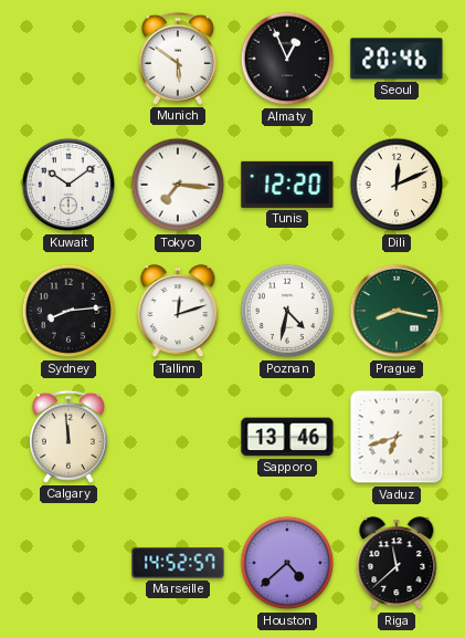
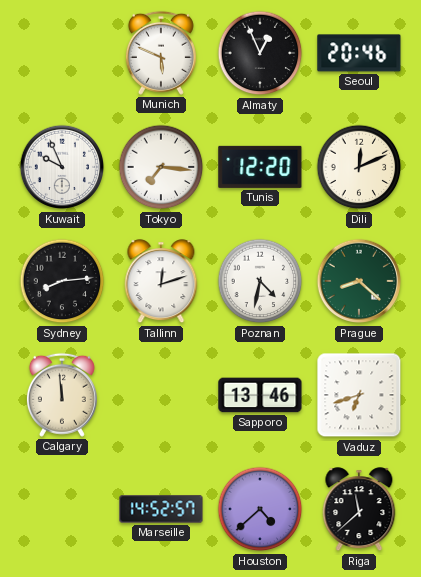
Munich: 5:51 -> 5:49
Kuwait: 10:09 -> 9:56
Prague: 8:17 -> 8:22
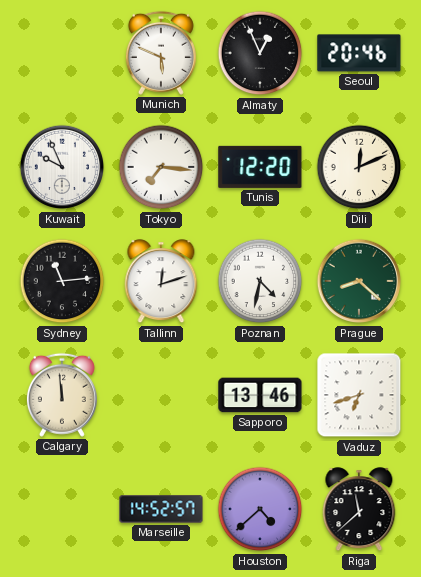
Sydney: 8:14 -> 11:14
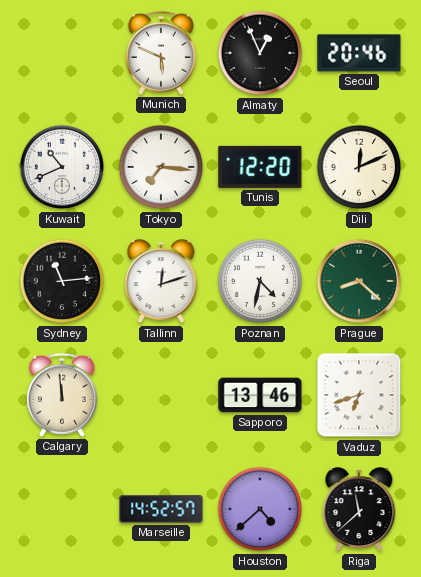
Kuwait: 9:56 -> 10:41
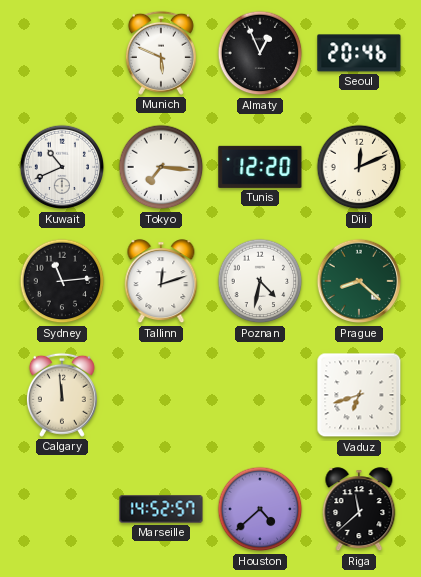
Sapporo: 13:46 -> none
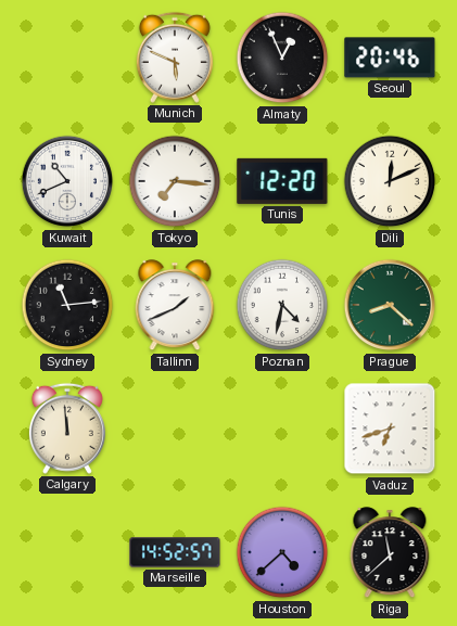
Tallinn: 12:12 -> 1:41
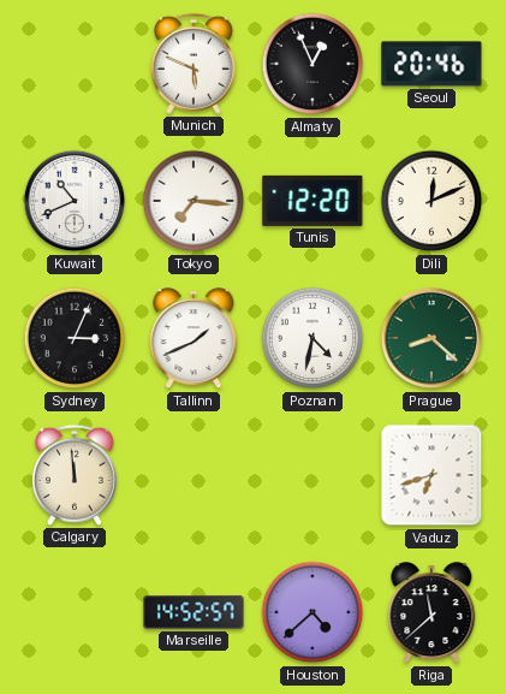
Sydney: 11:14 -> 3:04
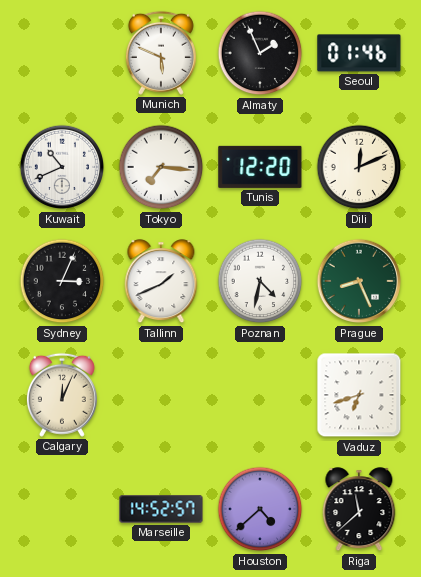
Almaty: 12:56 -> 1:56
Seoul: 20:46 -> 01:46
Prague: 8:22 -> 8:26
Calgary: 11:59 -> 12:04
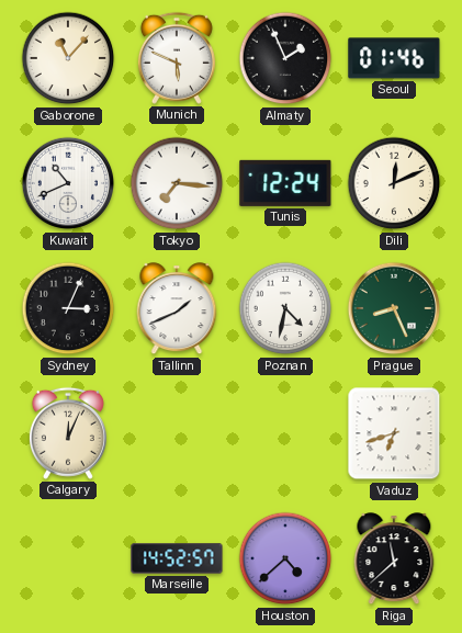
Gaborone: none -> 11:07
Tunis: 12:20 -> 12:24
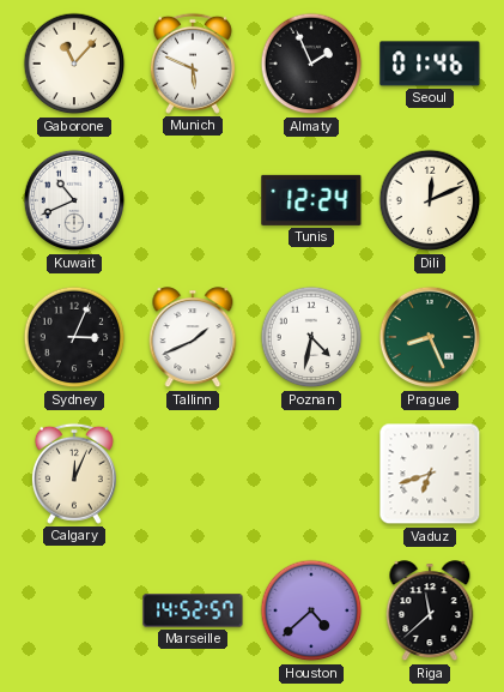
Tokyo: 7:16 -> none
